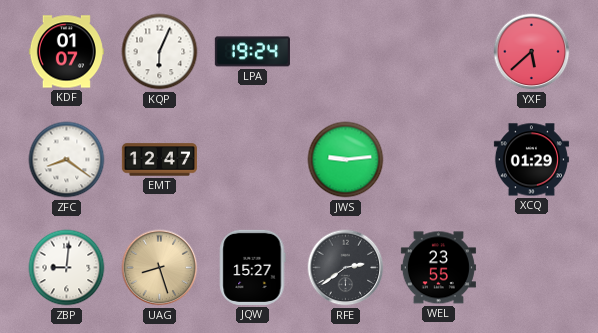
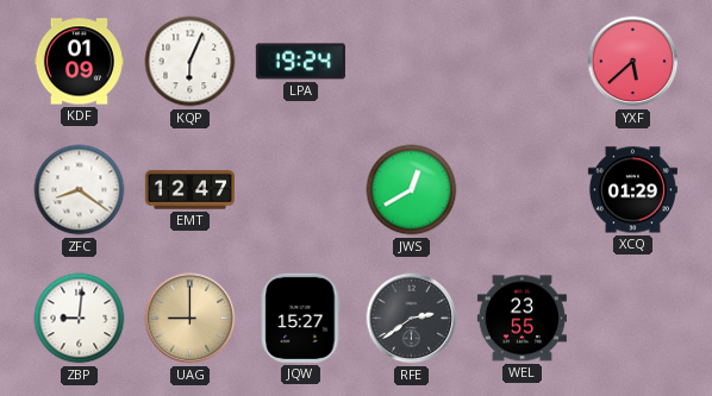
KDF: 01:07 -> 01:09
JWS: 9:14 -> 12:40
UAG: 8:27 -> 9:00
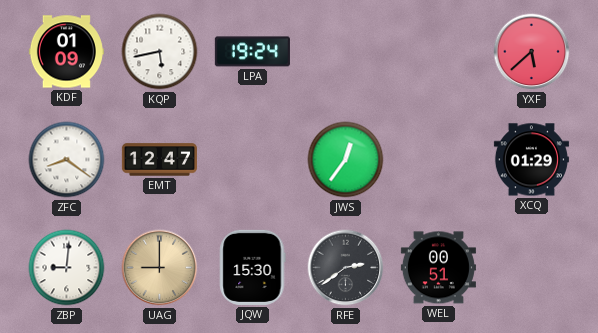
KQP: 6:04 -> 5:43
JWS: 12:40 -> 12:36
JQW: 15:27 -> 15:30
WEL: 23:55 -> 00:51
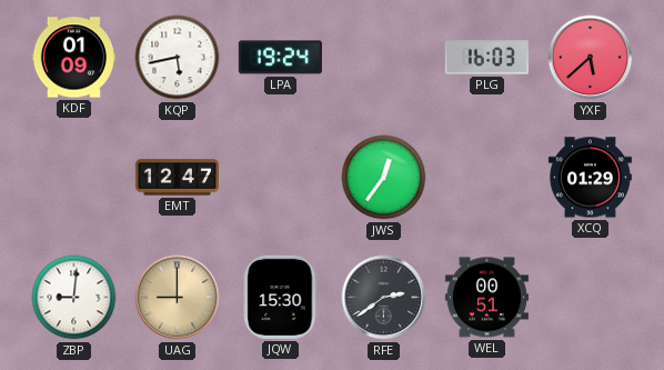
PLG: none -> 16:03
ZFC: 8:21 -> none
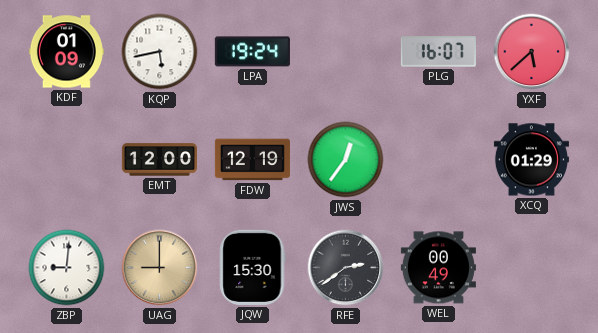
PLG: 16:03 -> 16:07
EMT: 12:47 -> 12:00
FDW: none -> 12:19
WEL: 00:51 -> 00:49
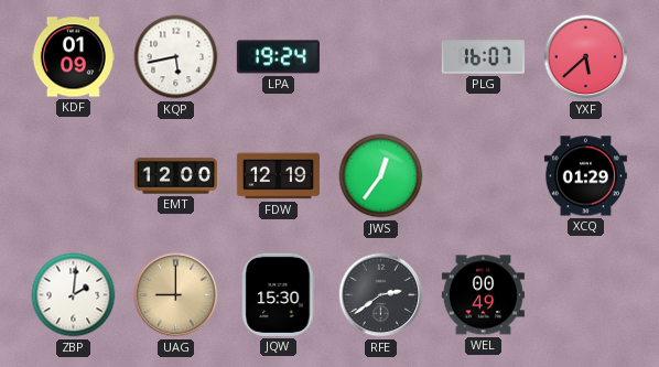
ZBP: 9:01 -> 2:01
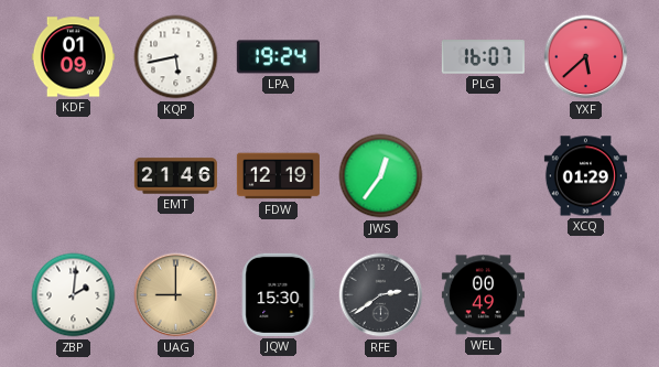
EMT: 12:00 -> 21:46
